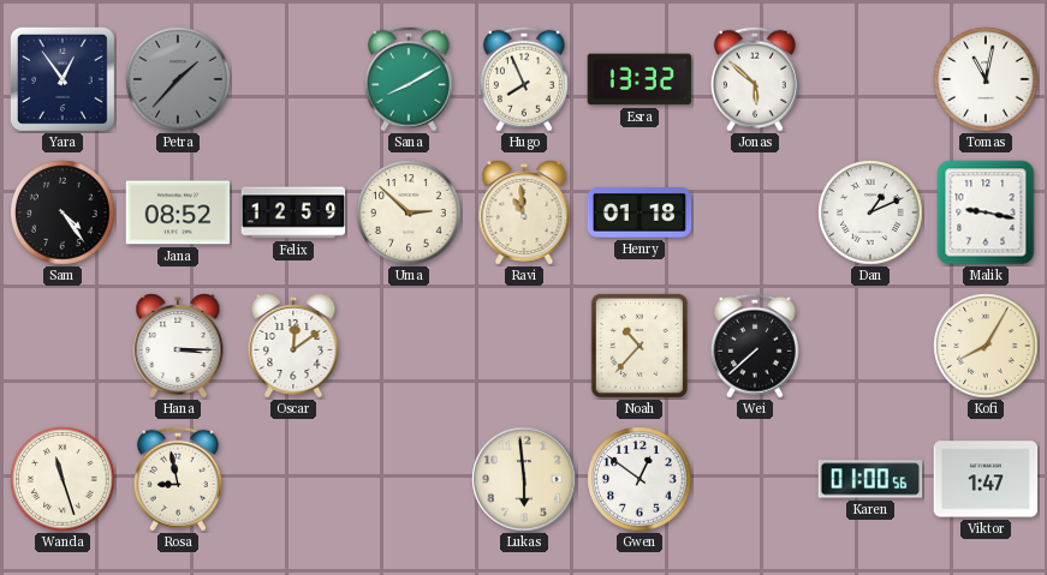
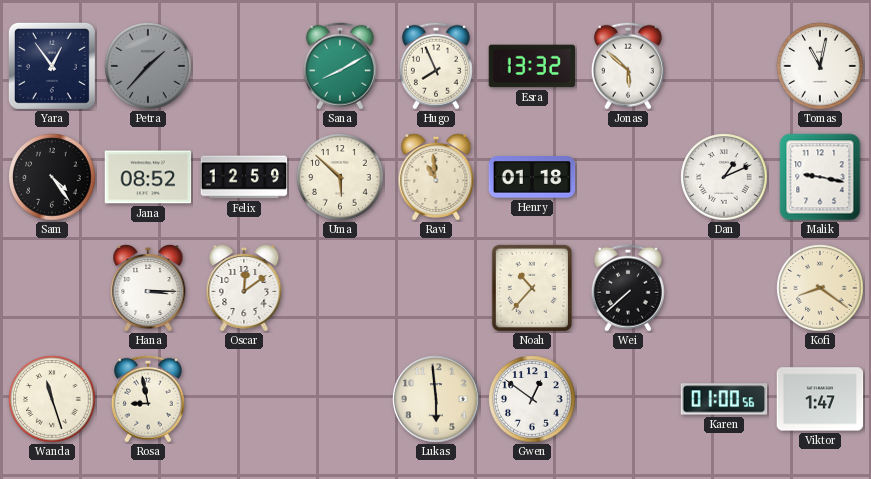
Uma: 2:52 -> 5:52
Kofi: 8:05 -> 8:21
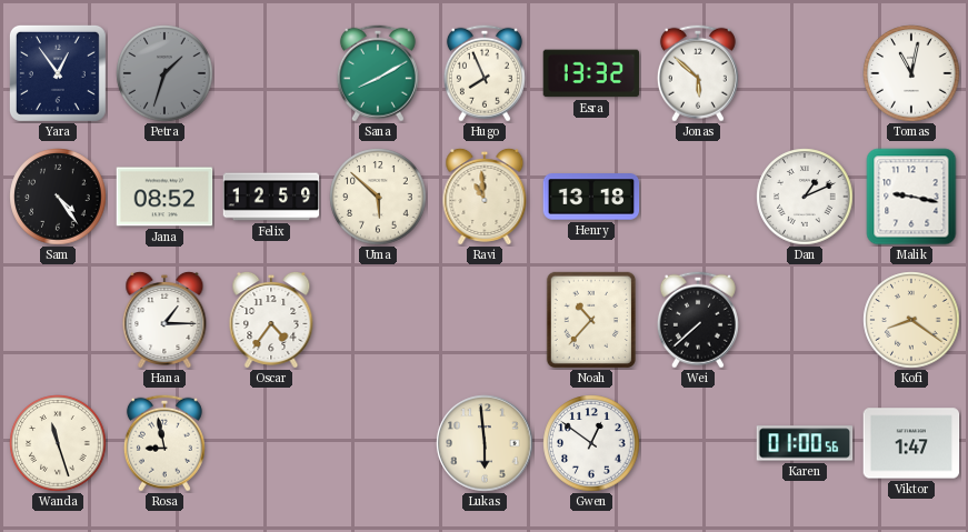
Petra: 1:37 -> 1:33
Henry: 01:18 -> 13:18
Hana: 3:15 -> 1:15
Oscar: 12:09 -> 4:36
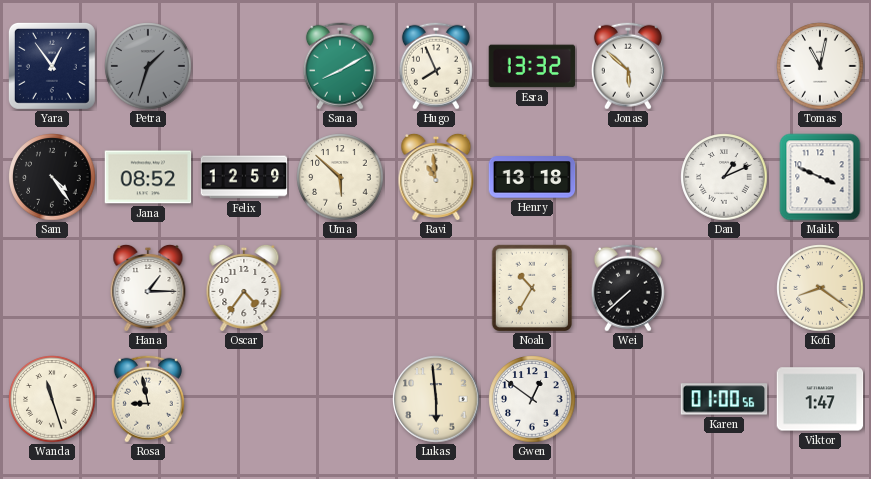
Malik: 9:17 -> 3:49
Noah: 10:37 -> 10:35
